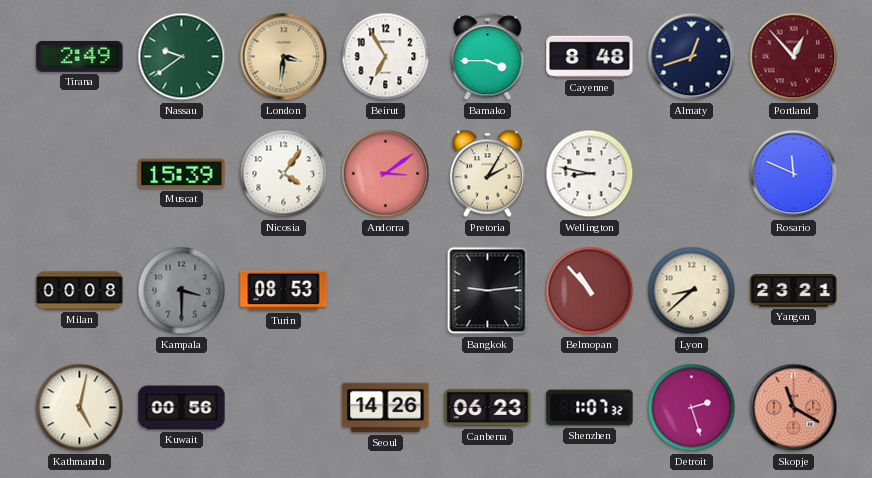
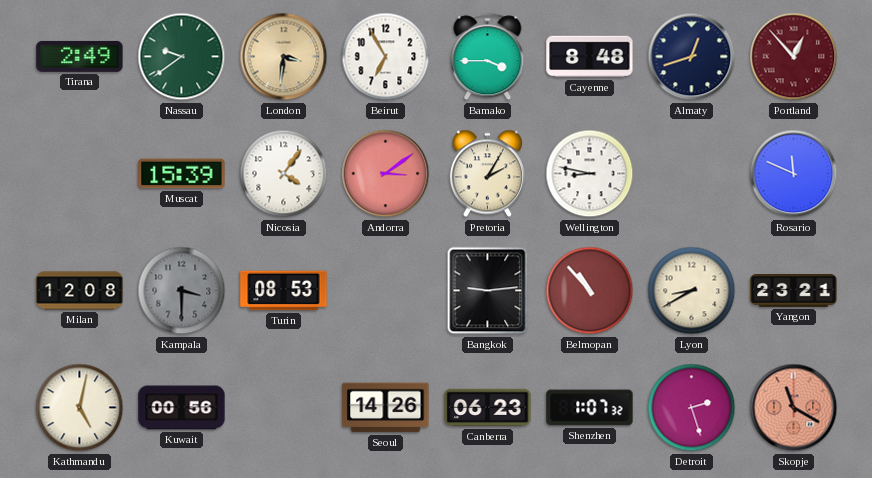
Milan: 00:08 -> 12:08
Lyon: 8:38 -> 8:40
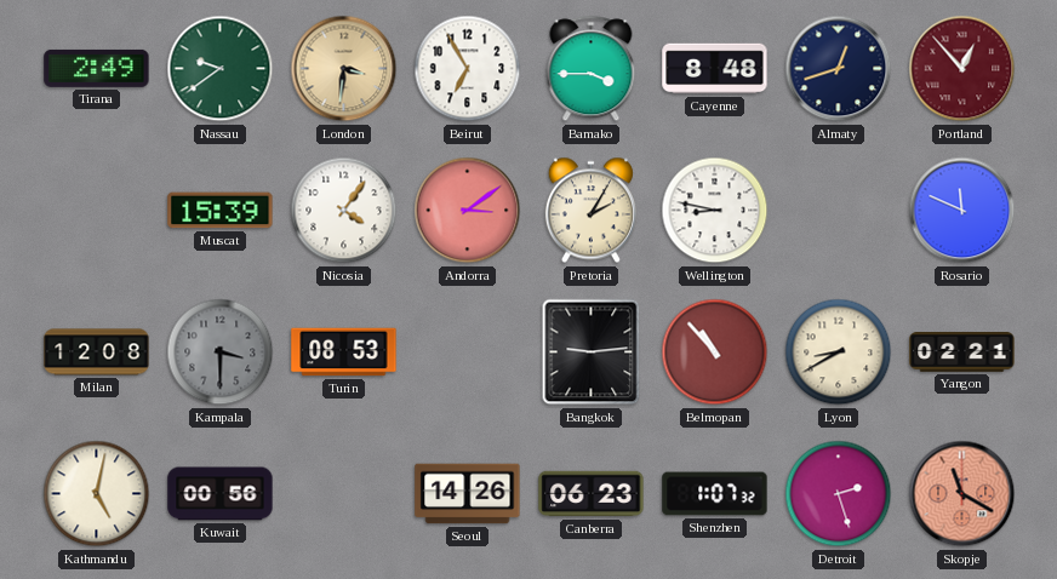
Yangon: 23:21 -> 02:21
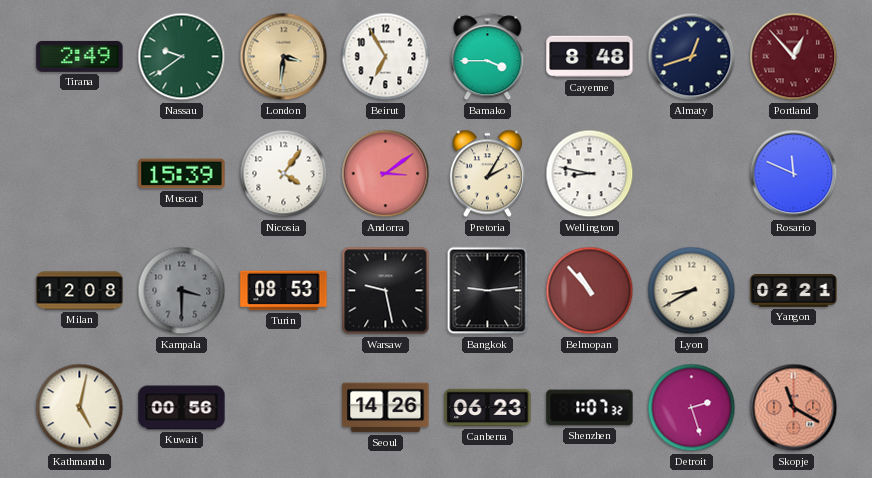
Warsaw: none -> 9:28
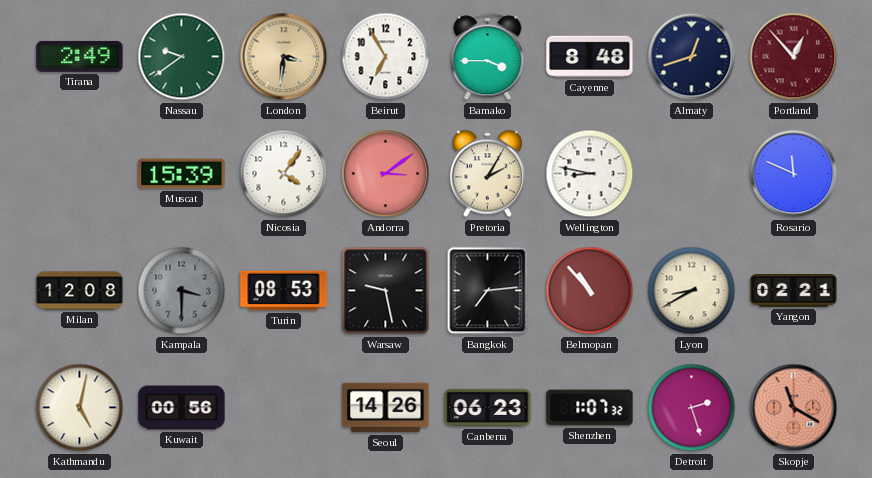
Bangkok: 9:14 -> 7:14
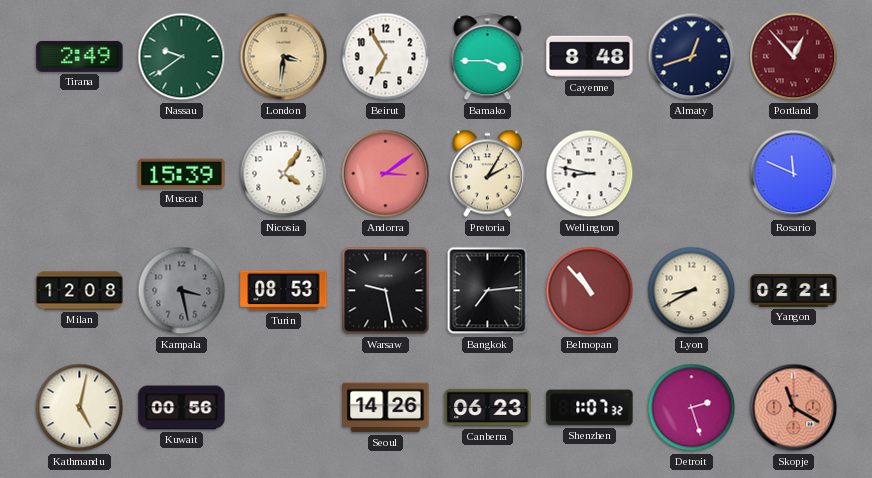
Kampala: 3:30 -> 3:28
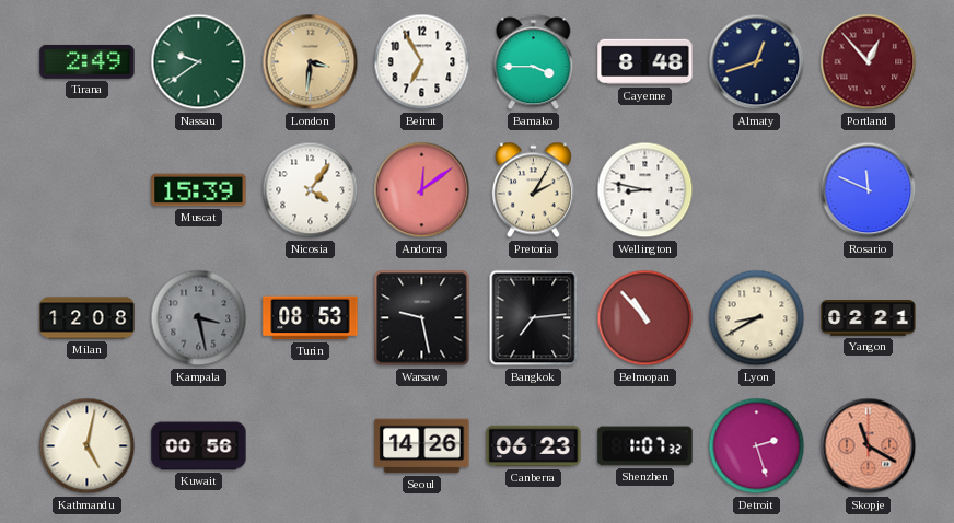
Andorra: 3:09 -> 12:09
